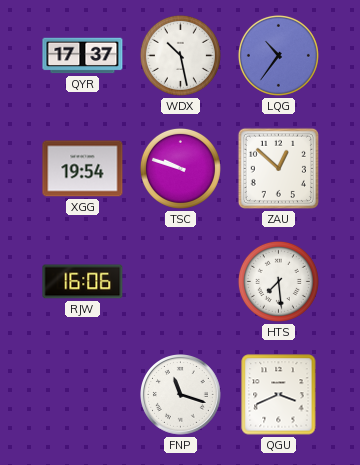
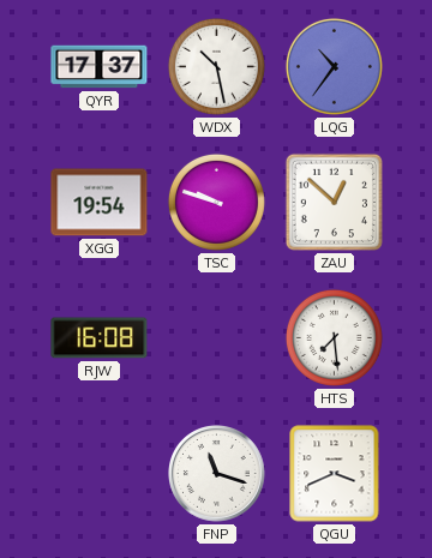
RJW: 16:06 -> 16:08
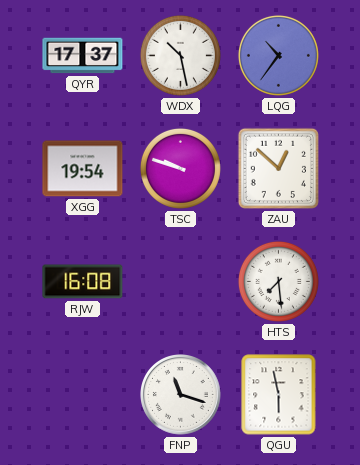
QGU: 3:41 -> 5:58
